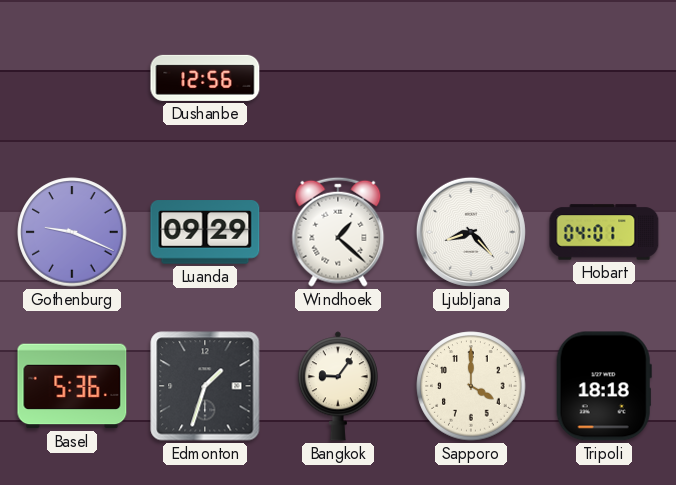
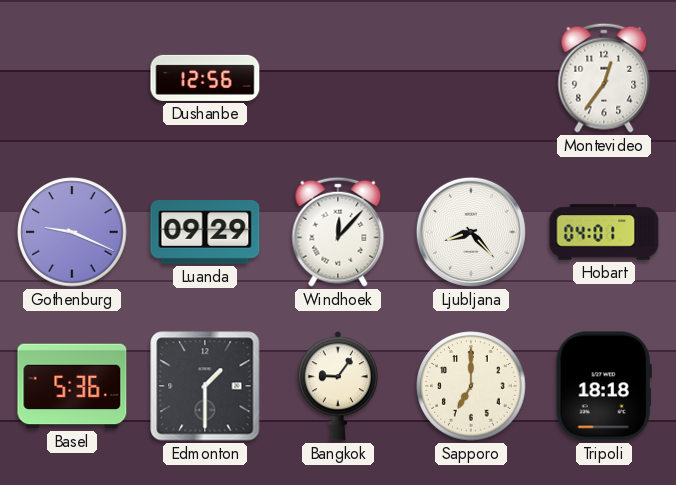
Montevideo: none -> 12:36
Windhoek: 1:22 -> 12:07
Edmonton: 1:33 -> 1:30
Sapporo: 4:00 -> 7:00
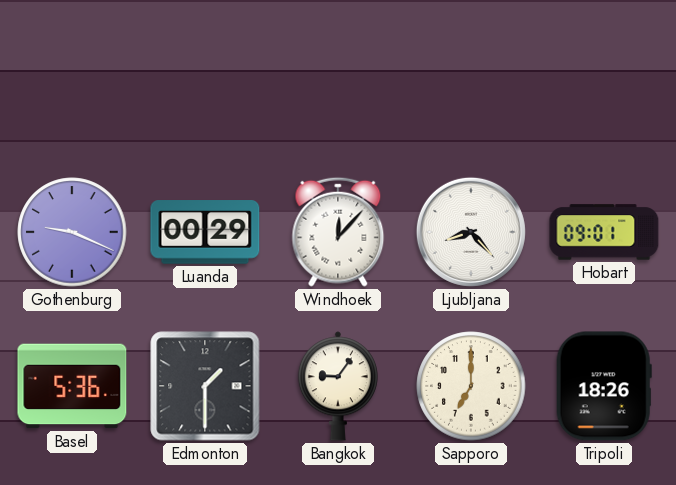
Dushanbe: 12:56 -> none
Montevideo: 12:36 -> none
Luanda: 09:29 -> 00:29
Hobart: 04:01 -> 09:01
Tripoli: 18:18 -> 18:26
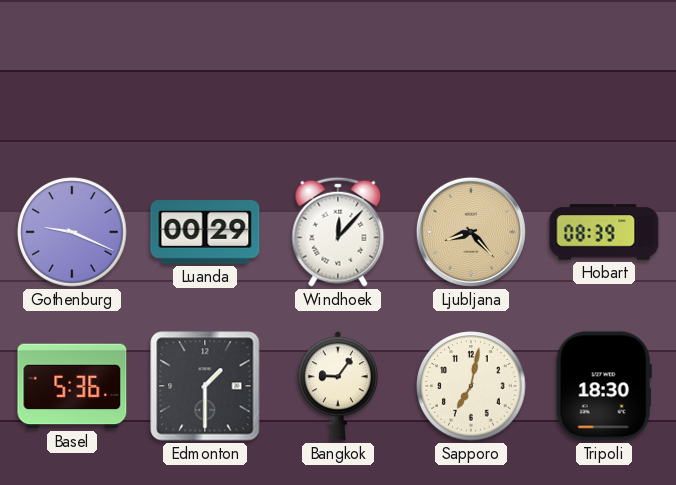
Ljubljana dial: white -> champagne
Hobart: 09:01 -> 08:39
Sapporo: 7:00 -> 7:02
Tripoli: 18:26 -> 18:30
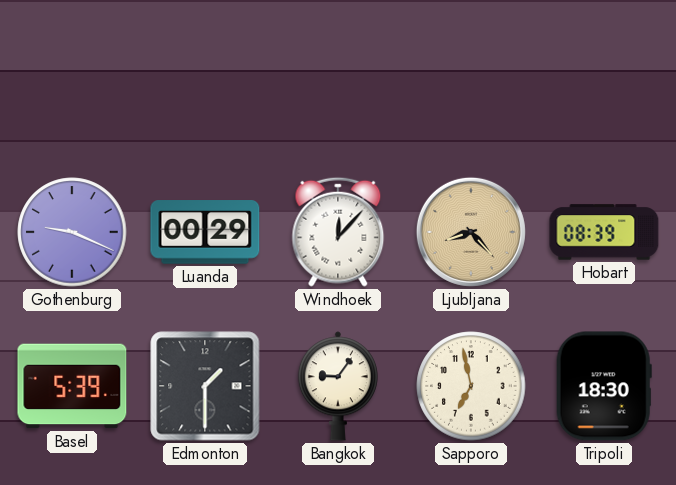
Basel: 5:36 -> 5:39
Sapporo: 7:02 -> 6:58
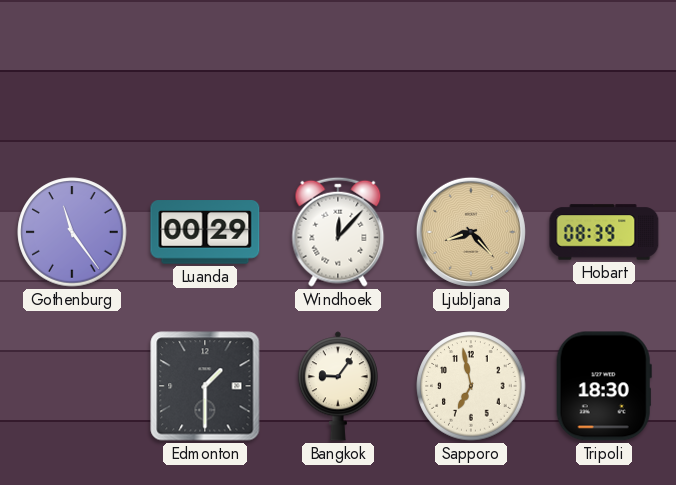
Gothenburg: 9:19 -> 11:24
Basel: 5:39 -> none
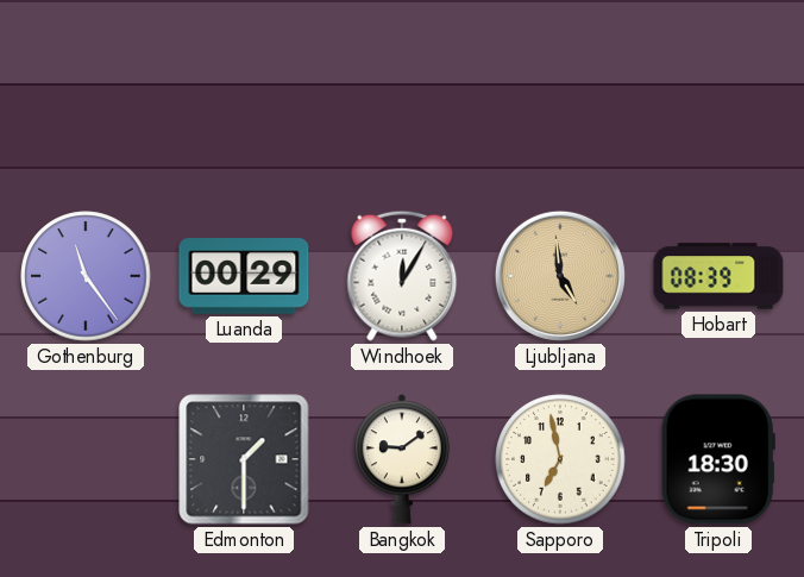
Windhoek: 12:07 -> 12:05
Ljubljana: 8:23 -> 4:59
Bangkok: 9:06 -> 9:09
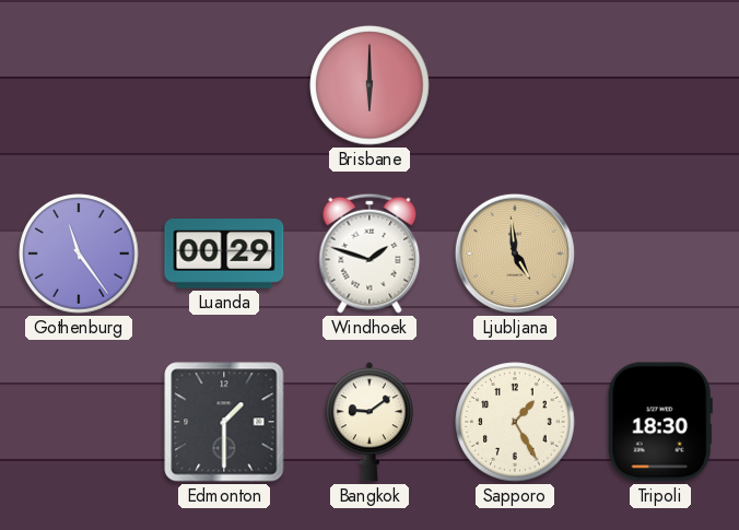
Brisbane: none -> 6:00
Windhoek: 12:05 -> 1:48
Hobart: 08:39 -> none
Sapporo: 6:58 -> 1:25
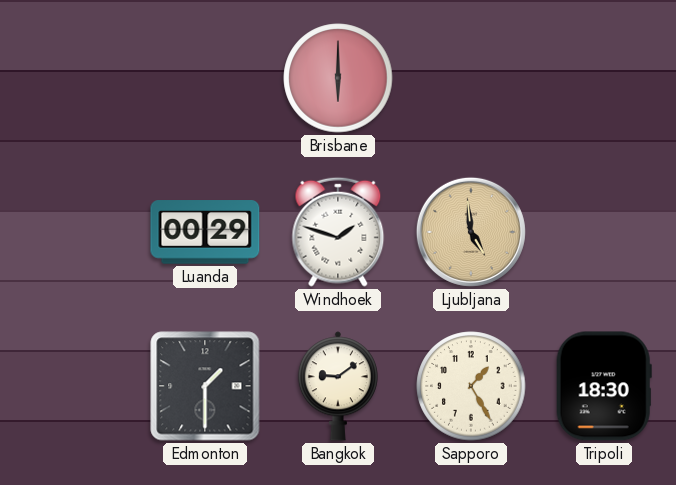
Gothenburg: 11:24 -> none
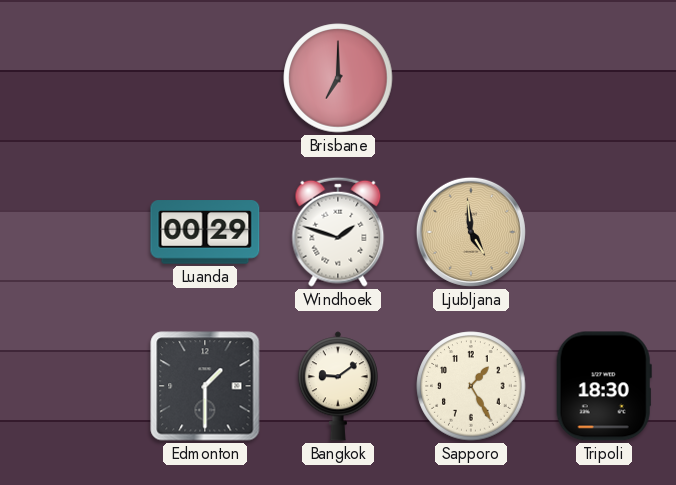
Brisbane: 6:00 -> 7:00
